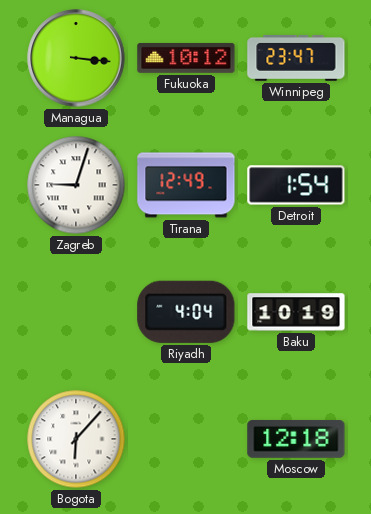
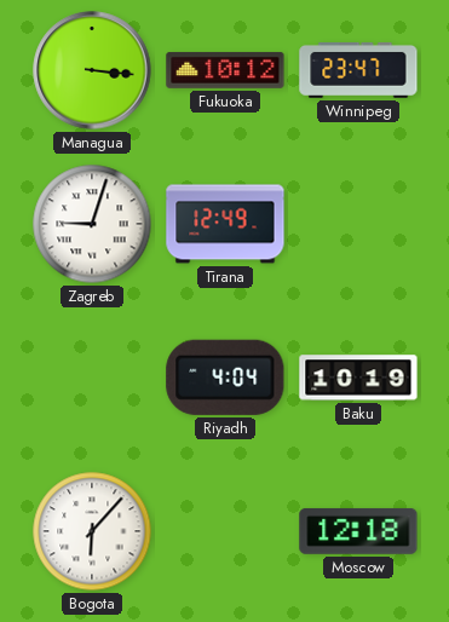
Detroit: 1:54 -> none
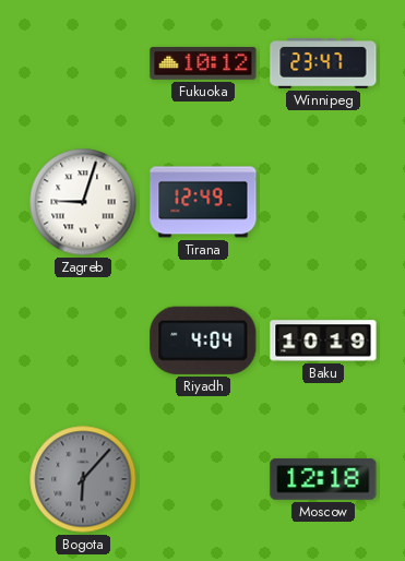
Managua: 3:16 -> none
Bogota dial: white -> grey
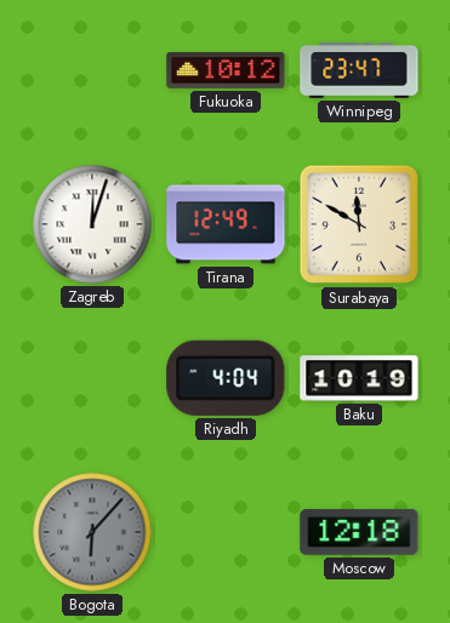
Zagreb: 9:03 -> 12:03
Surabaya: none -> 11:50
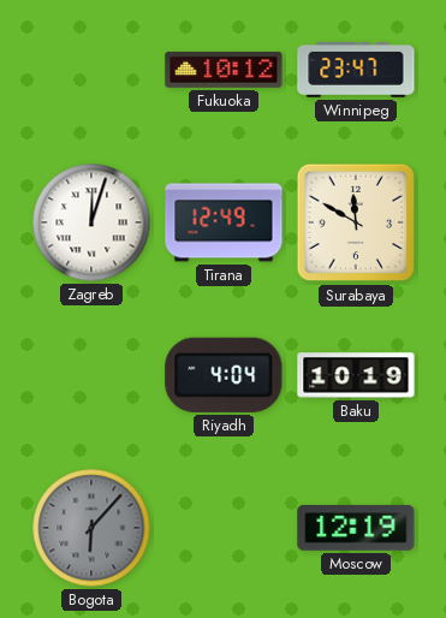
Moscow: 12:18 -> 12:19
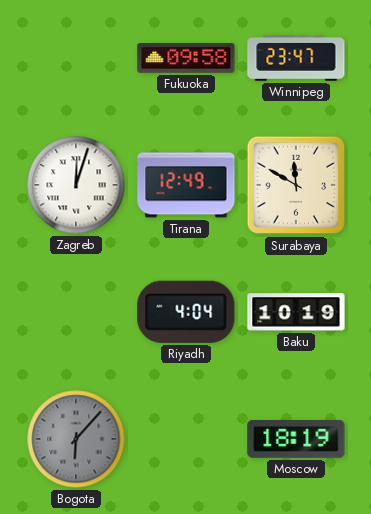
Fukuoka: 10:12 -> 09:58
Moscow: 12:19 -> 18:19
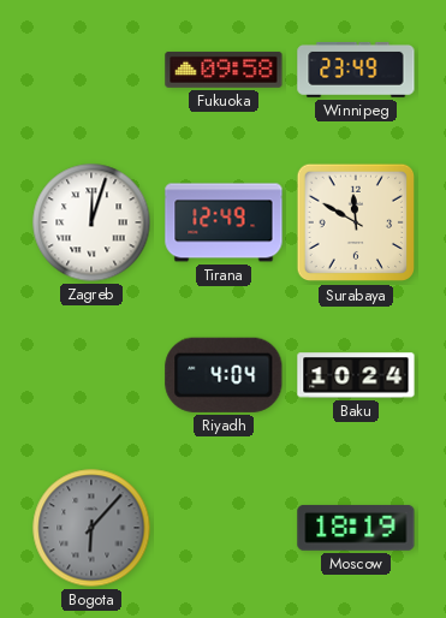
Winnipeg: 23:47 -> 23:49
Baku: 10:19 -> 10:24
